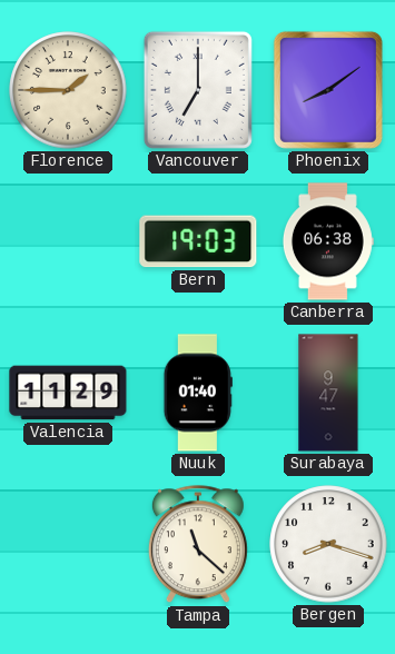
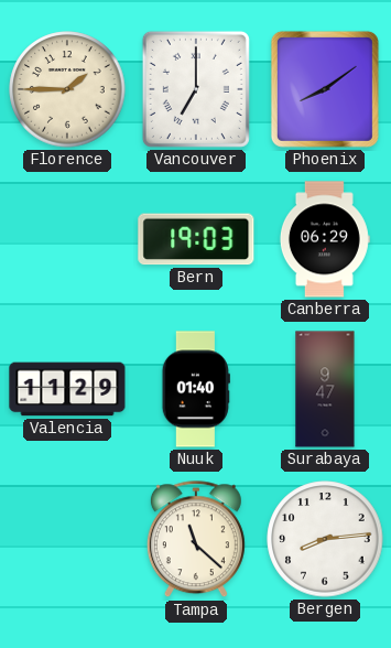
Canberra: 06:38 -> 06:29
Bergen: 8:18 -> 8:14
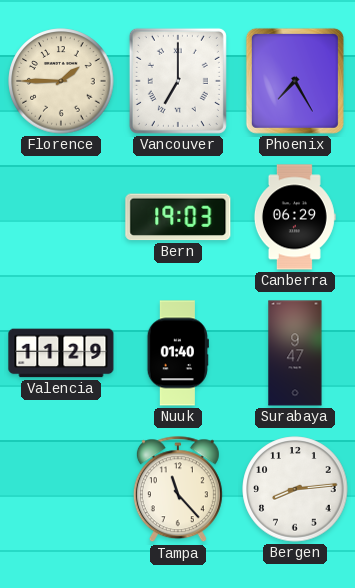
Phoenix: 8:09 -> 7:25
Tampa: 11:22 -> 11:23
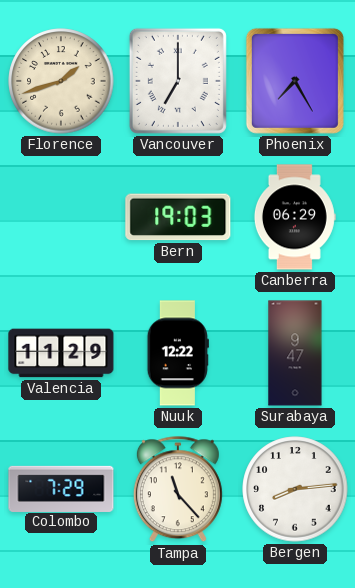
Florence: 1:45 -> 1:42
Nuuk: 01:40 -> 12:22
Colombo: none -> 7:29
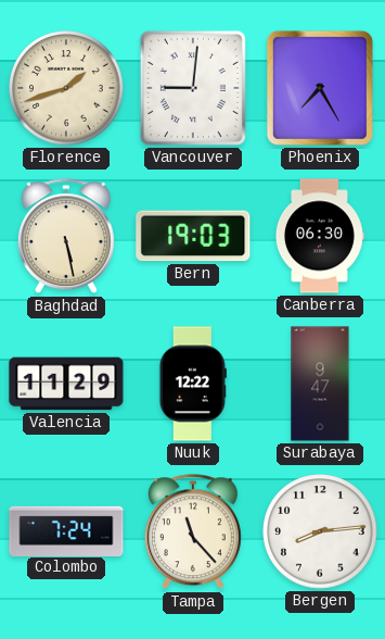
Vancouver: 7:00 -> 9:01
Baghdad: none -> 5:28
Canberra: 06:29 -> 06:30
Colombo: 7:29 -> 7:24
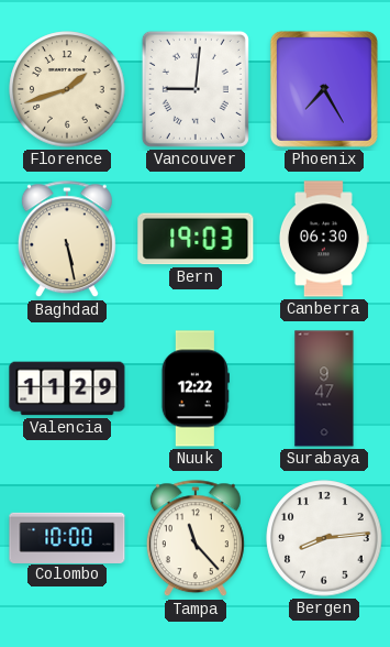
Colombo: 7:24 -> 10:00
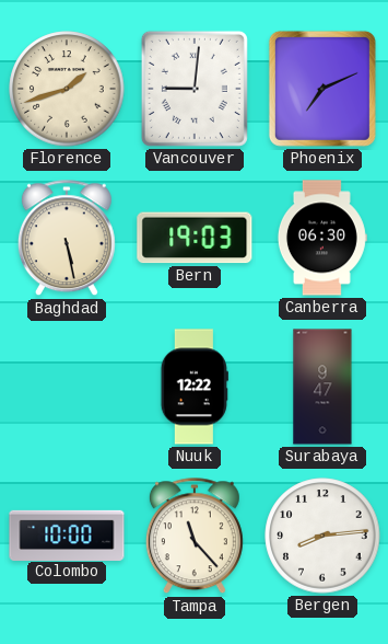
Phoenix: 7:25 -> 7:11
Valencia: 11:29 -> none
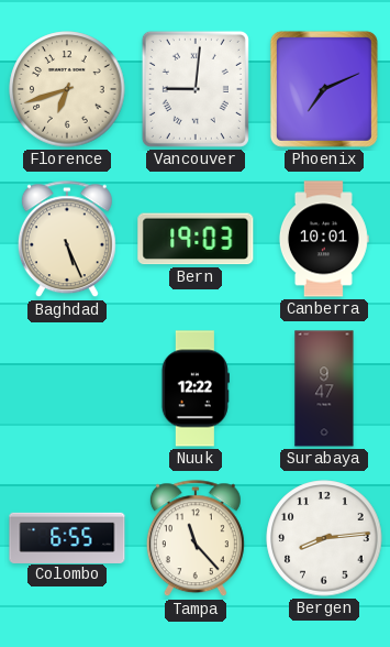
Florence: 1:42 -> 6:42
Baghdad: 5:28 -> 5:26
Canberra: 06:30 -> 10:01
Colombo: 10:00 -> 6:55
